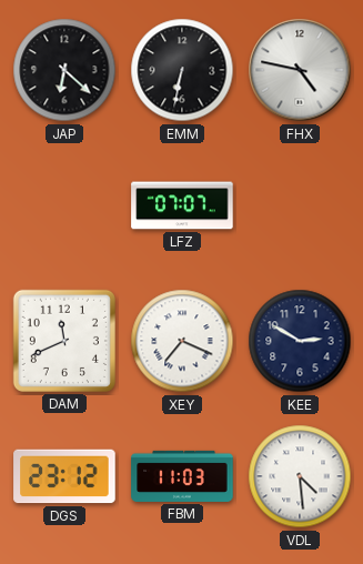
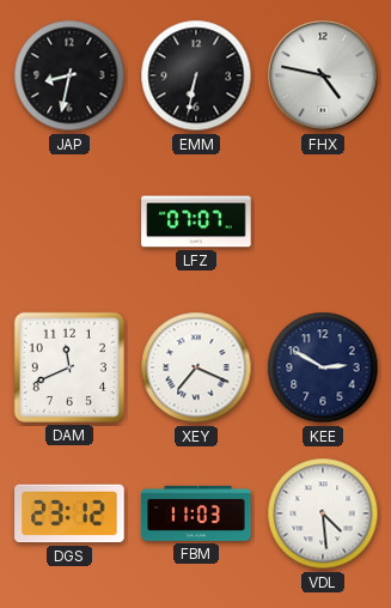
JAP: 6:22 -> 8:32
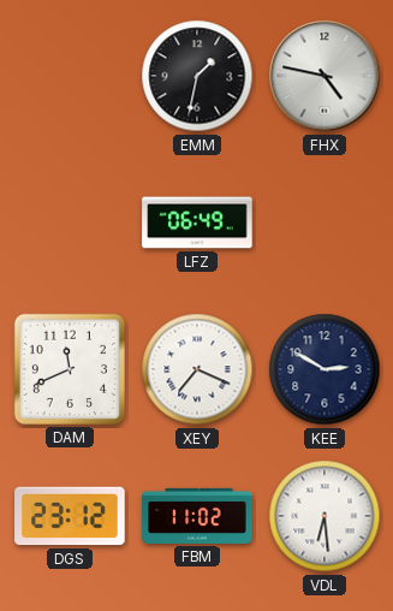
JAP: 8:32 -> none
EMM: 6:32 -> 1:32
LFZ: 07:07 -> 06:49
FBM: 11:03 -> 11:02
VDL: 4:29 -> 6:29
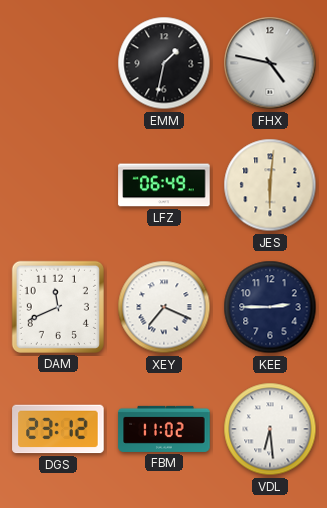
JES: none -> 6:01
KEE: 2:50 -> 2:45
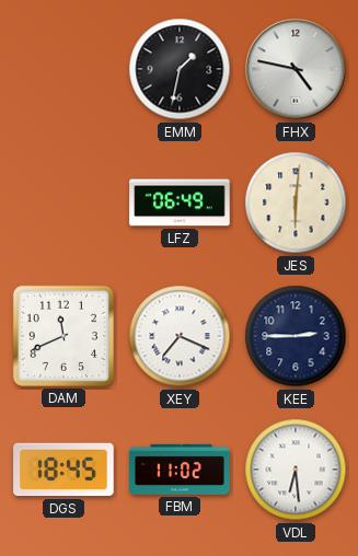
DGS: 23:12 -> 18:45
